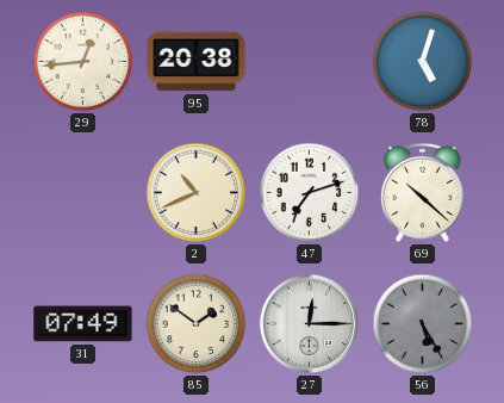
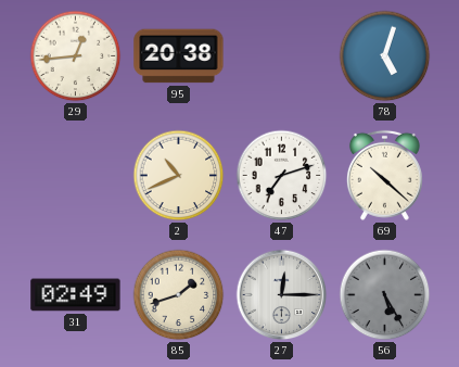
31: 07:49 -> 02:49
85: 1:51 -> 1:42
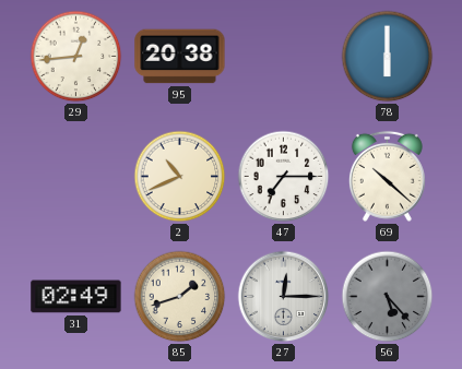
78: 5:03 -> 6:00
47: 7:12 -> 7:15
56: 5:25 -> 5:23
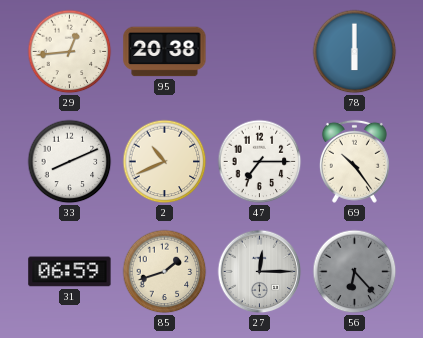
33: none -> 8:11
69: 10:22 -> 10:24
31: 02:49 -> 06:59
56: 5:23 -> 6:23
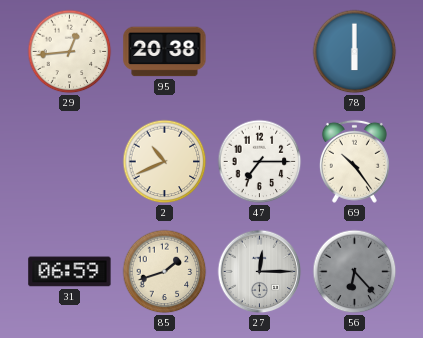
33: 8:11 -> none
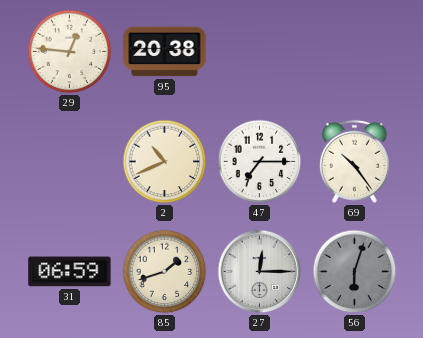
29: 12:44 -> 12:46
78: 6:00 -> none
56: 6:23 -> 6:03
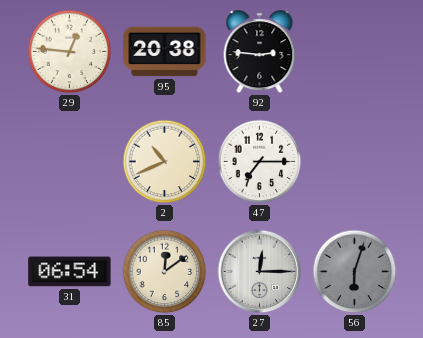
92: none -> 2:46
69: 10:24 -> none
31: 06:59 -> 06:54
85: 1:42 -> 12:09
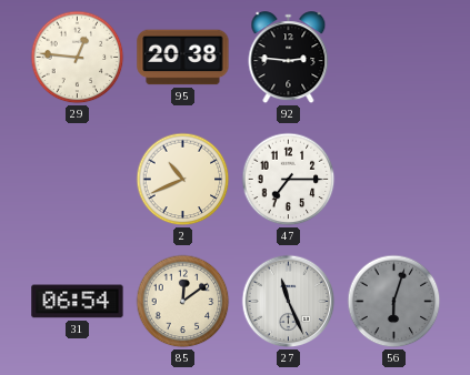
27: 12:15 -> 11:26
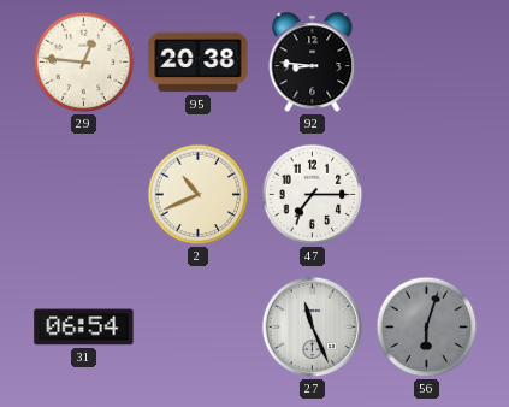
92: 2:46 -> 8:46
85: 12:09 -> none
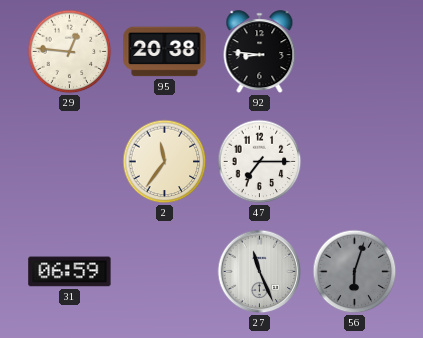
2: 10:41 -> 11:36
31: 06:54 -> 06:59
